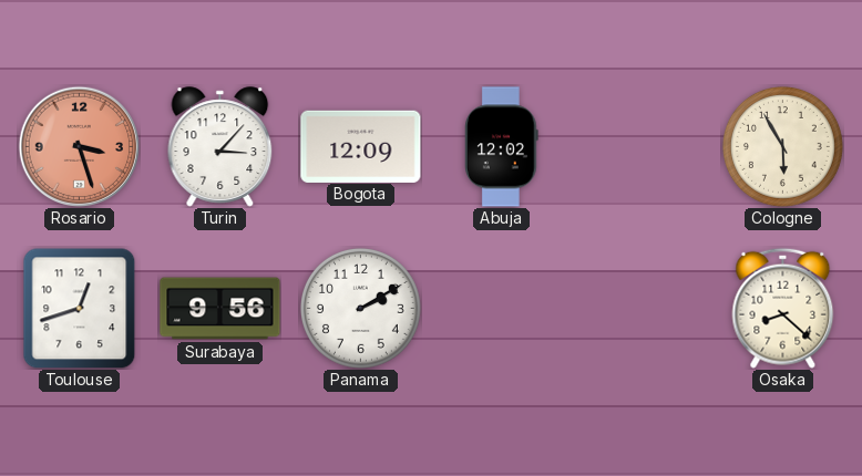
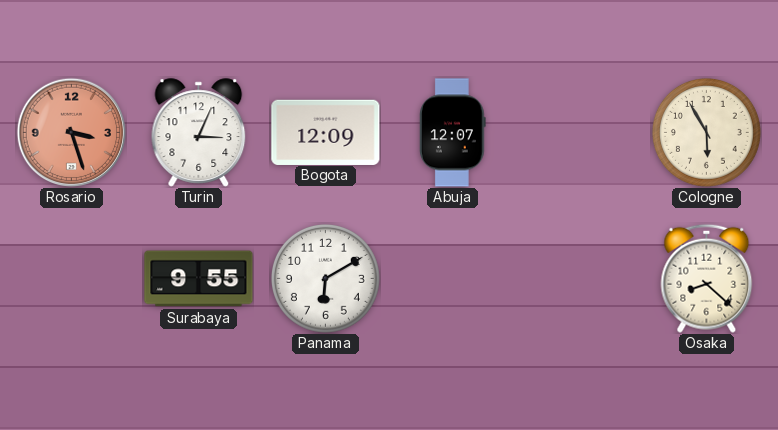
Turin: 3:07 -> 3:04
Abuja: 12:02 -> 12:07
Toulouse: 12:42 -> none
Surabaya: 9:56 -> 9:55
Panama: 2:10 -> 6:10
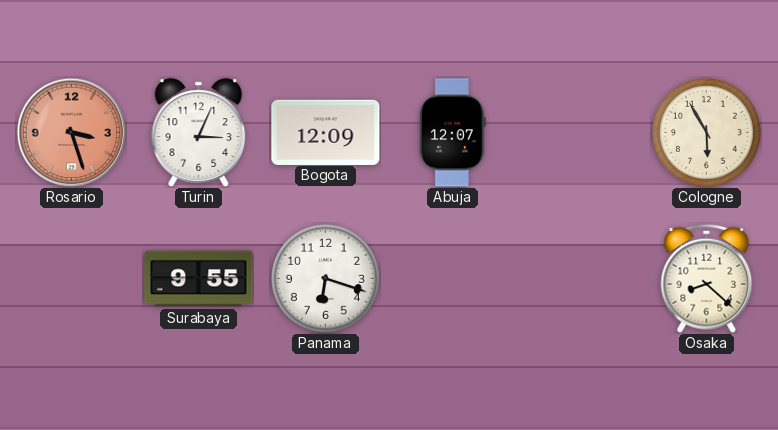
Panama: 6:10 -> 6:18
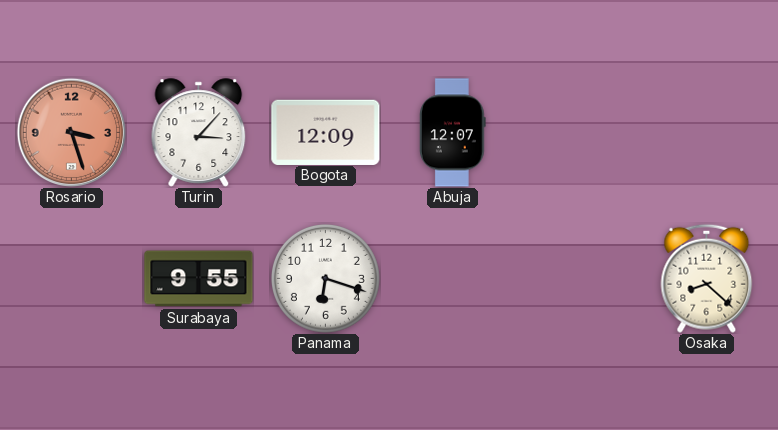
Turin: 3:04 -> 3:07
Cologne: 5:55 -> none
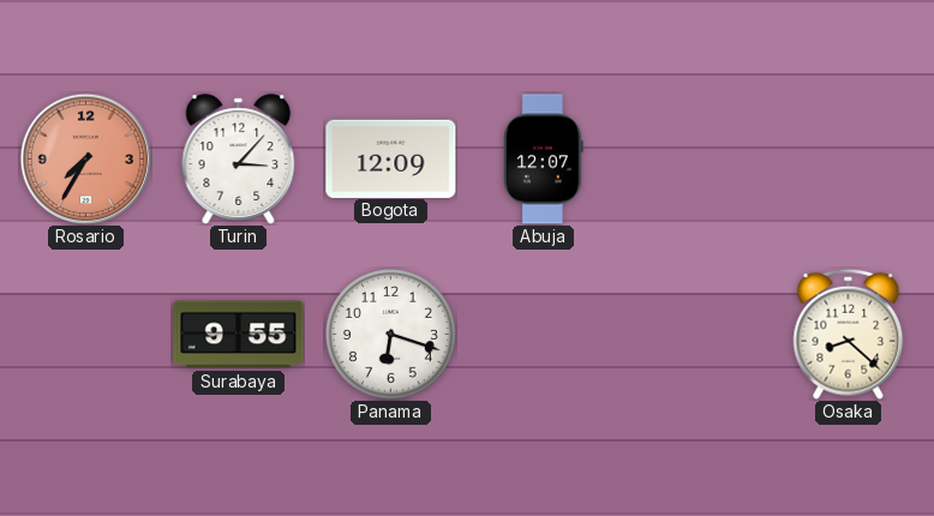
Rosario: 3:27 -> 7:35
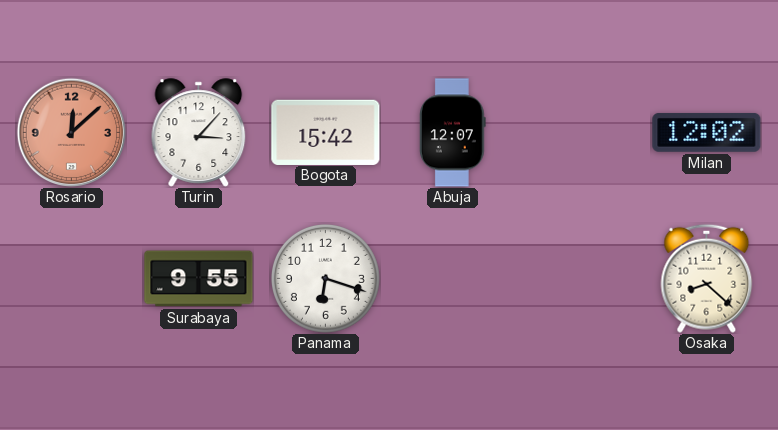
Rosario: 7:35 -> 12:08
Bogota: 12:09 -> 15:42
Milan: none -> 12:02
